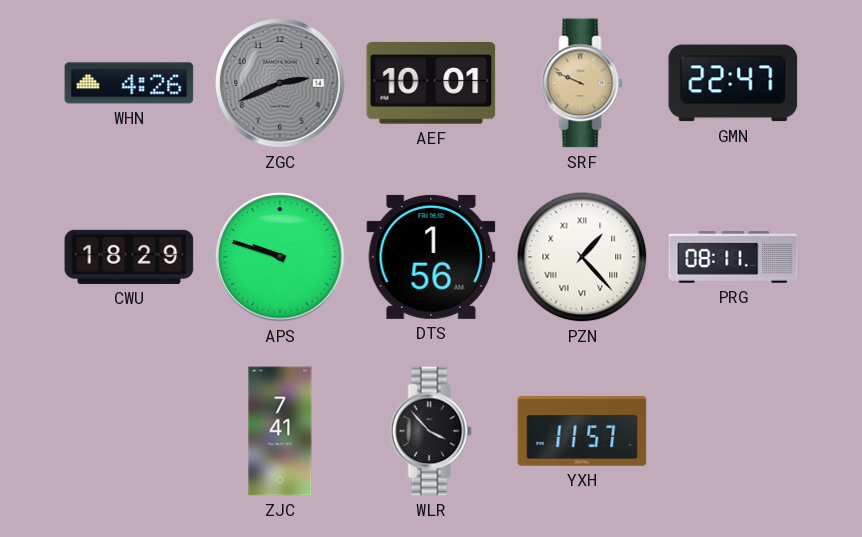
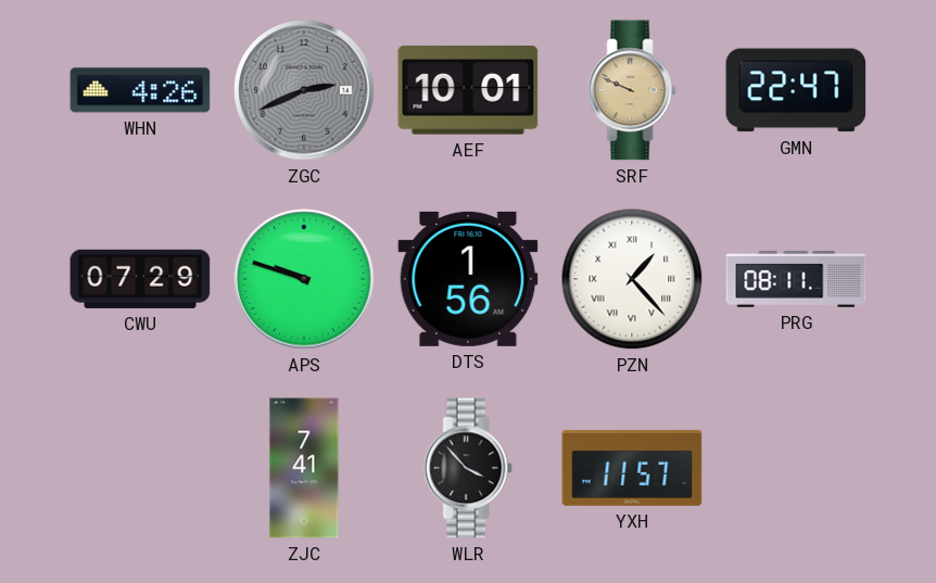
CWU: 18:29 -> 07:29
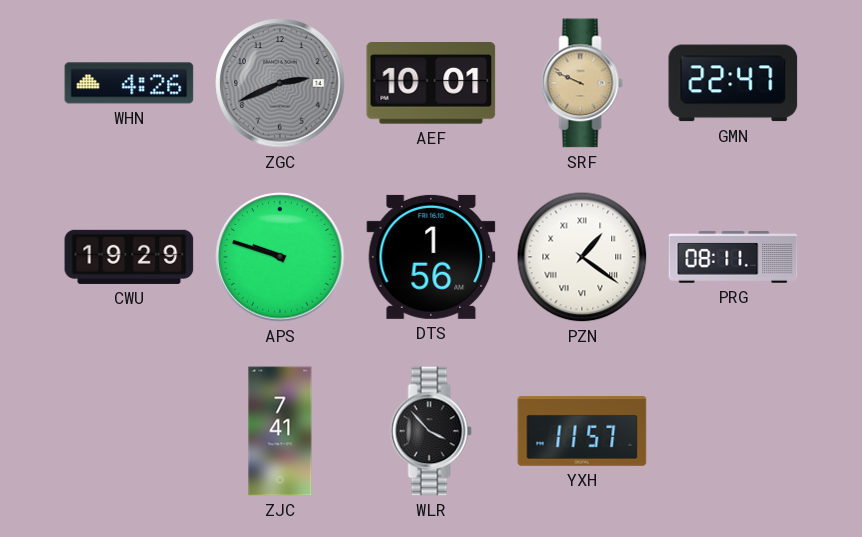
CWU: 07:29 -> 19:29
PZN: 1:23 -> 1:21
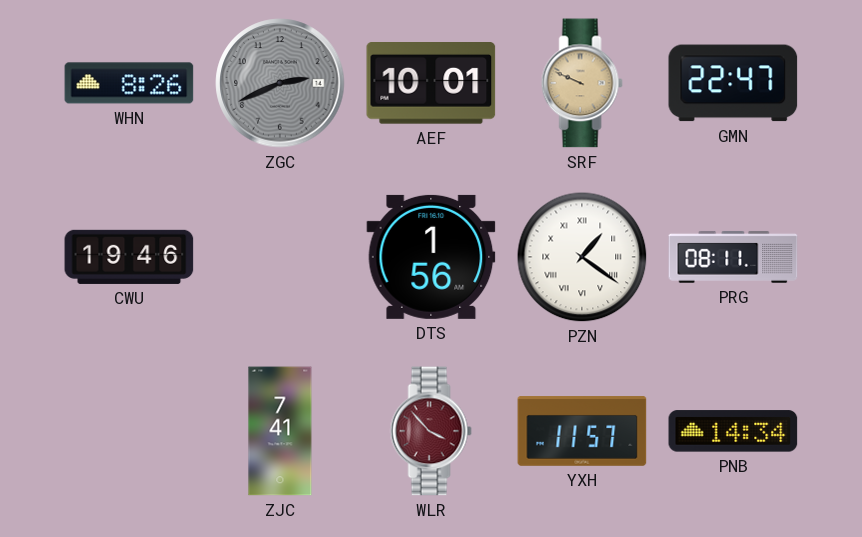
WHN: 4:26 -> 8:26
CWU: 19:29 -> 19:46
APS: 9:48 -> none
WLR dial: black -> burgundy
PNB: none -> 14:34
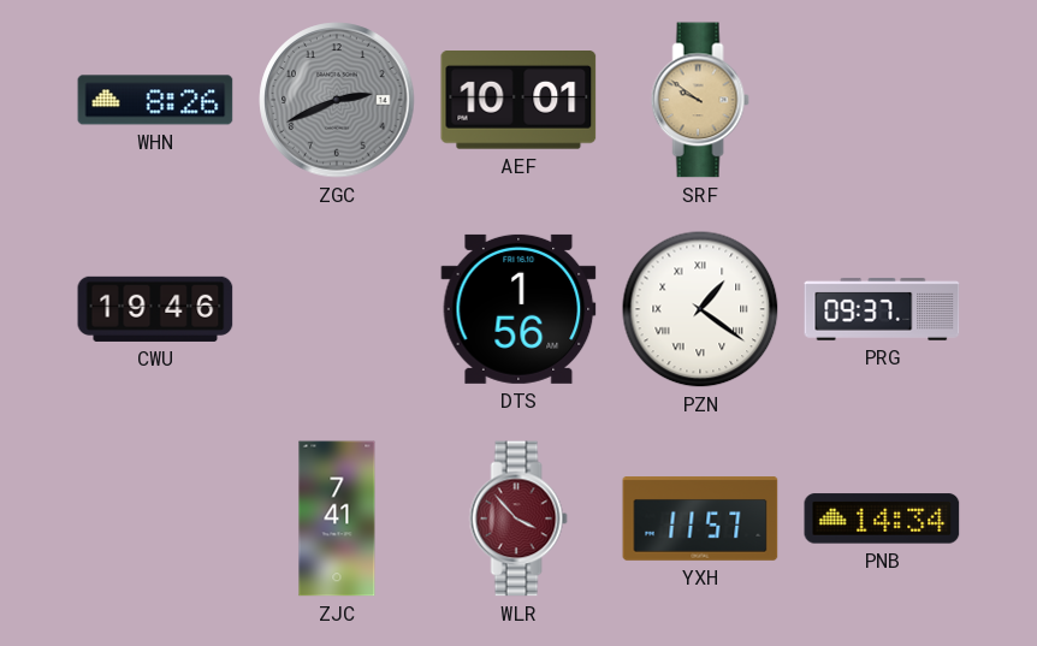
SRF: 9:49 -> 9:51
GMN: 22:47 -> none
PRG: 08:11 -> 09:37
